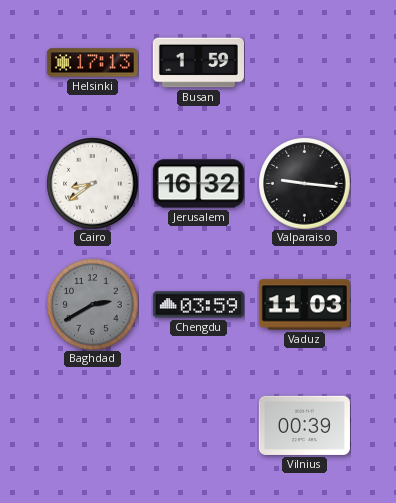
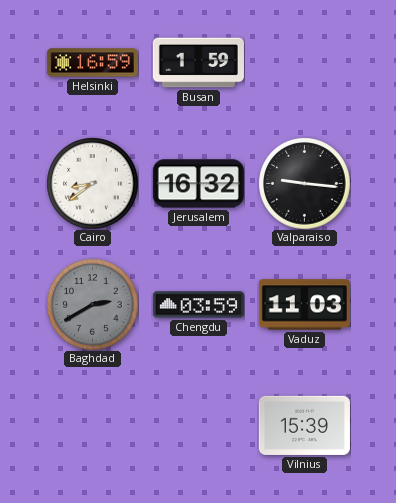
Helsinki: 17:13 -> 16:59
Vilnius: 00:39 -> 15:39
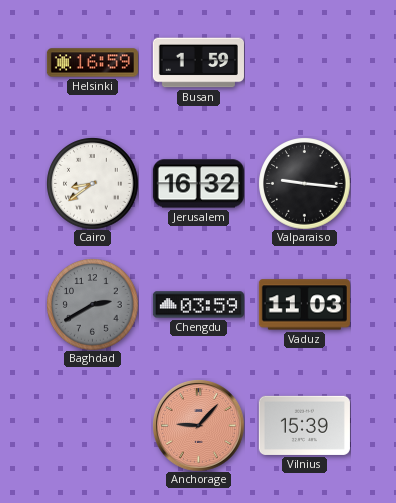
Anchorage: none -> 9:07
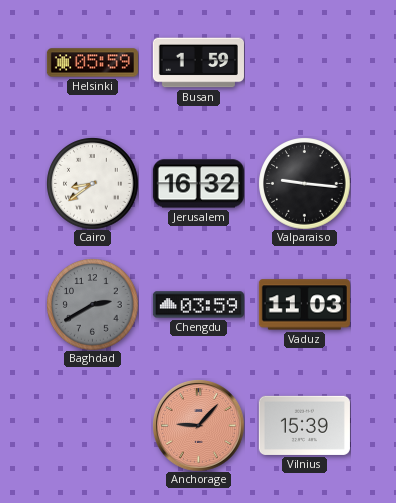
Helsinki: 16:59 -> 05:59
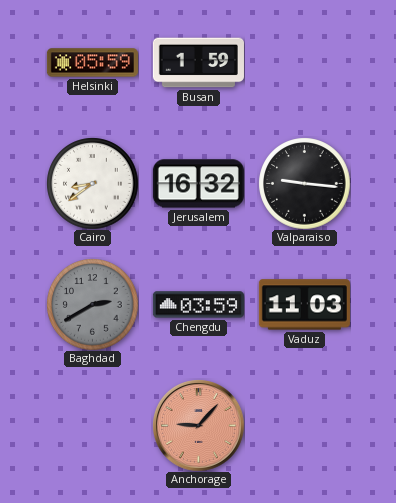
Vilnius: 15:39 -> none
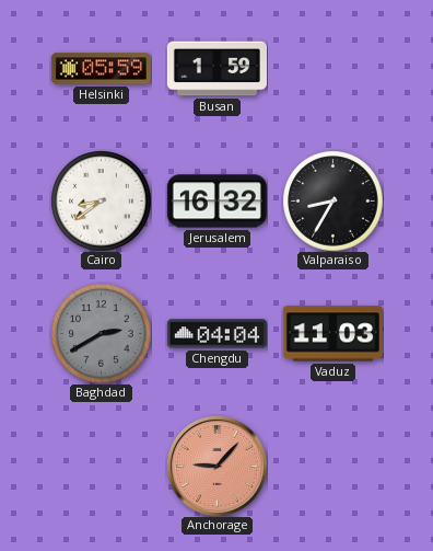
Valparaiso: 9:16 -> 8:35
Chengdu: 03:59 -> 04:04
